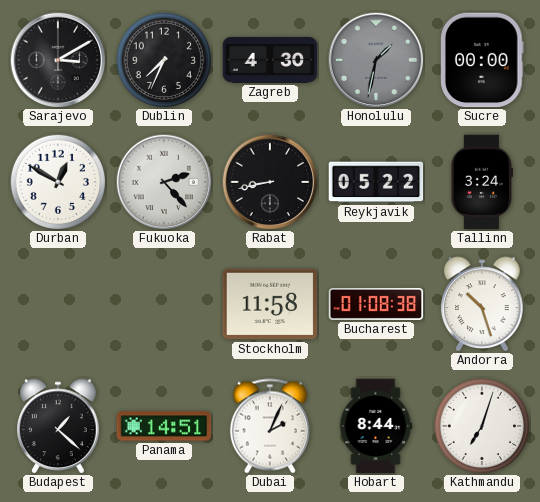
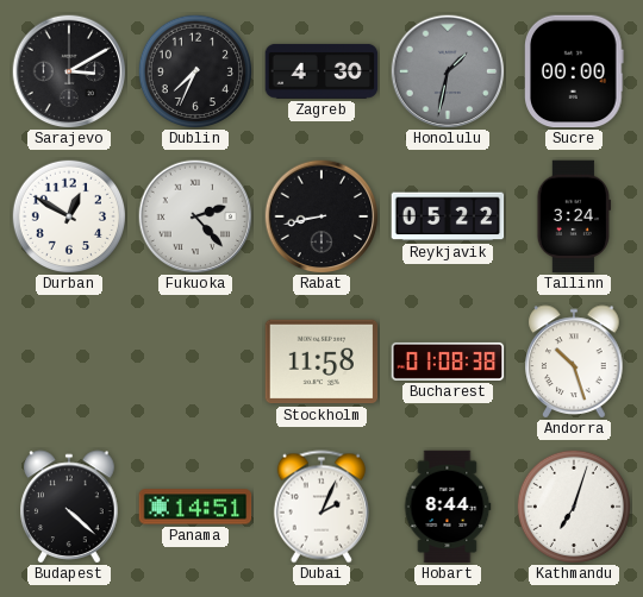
Budapest: 1:22 -> 4:22
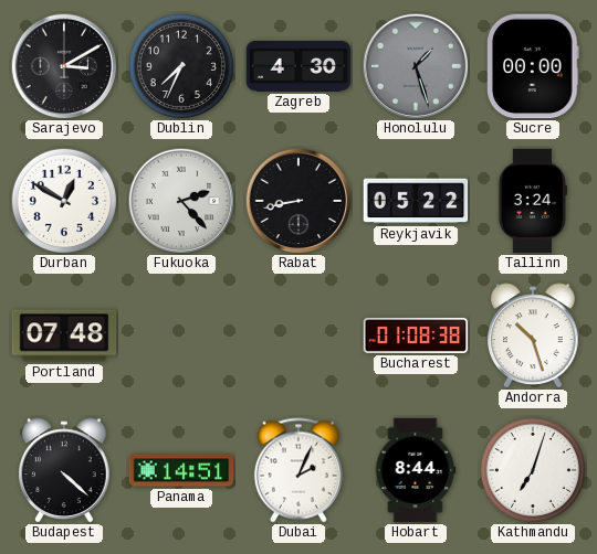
Honolulu: 1:32 -> 1:27
Portland: none -> 07:48
Stockholm: 11:58 -> none
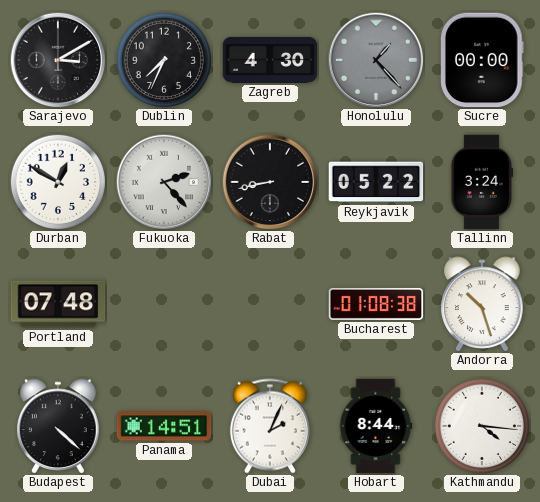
Honolulu: 1:27 -> 1:23
Kathmandu: 7:03 -> 4:16
